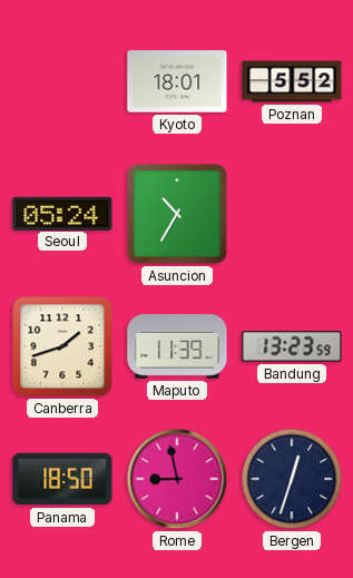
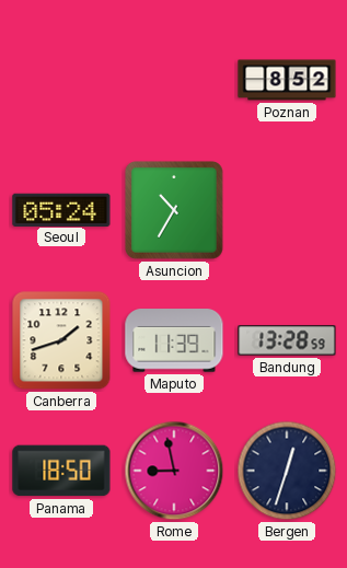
Kyoto: 18:01 -> none
Poznan: 5:52 -> 8:52
Bandung: 13:23 -> 13:28
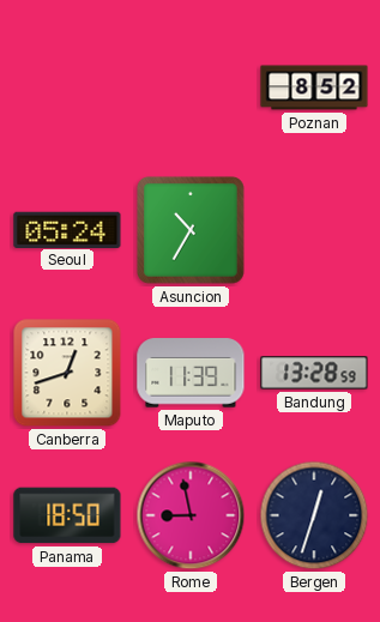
Canberra: 1:42 -> 12:42
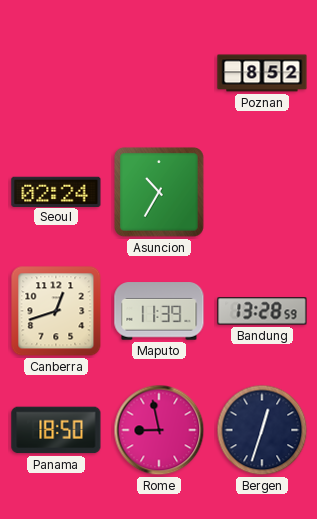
Seoul: 05:24 -> 02:24
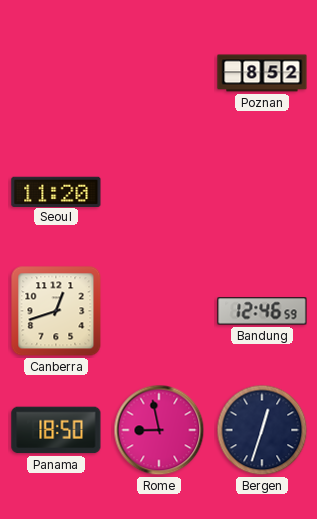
Seoul: 02:24 -> 11:20
Asuncion: 10:35 -> none
Maputo: 11:39 -> none
Bandung: 13:28 -> 12:46
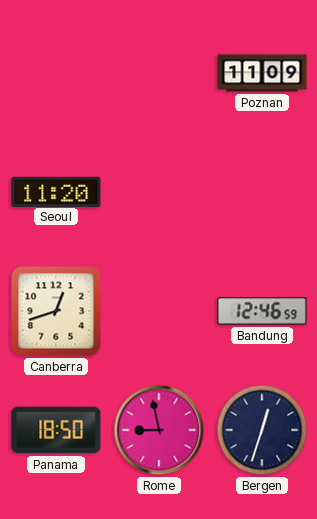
Poznan: 8:52 -> 11:09
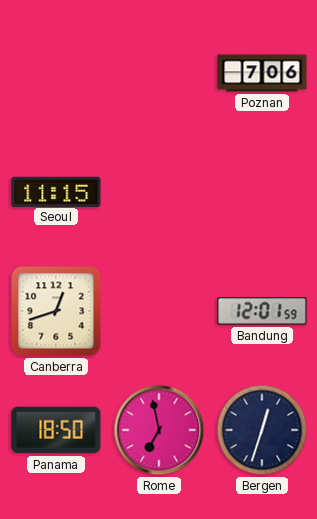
Poznan: 11:09 -> 7:06
Seoul: 11:20 -> 11:15
Bandung: 12:46 -> 12:01
Rome: 8:58 -> 6:58
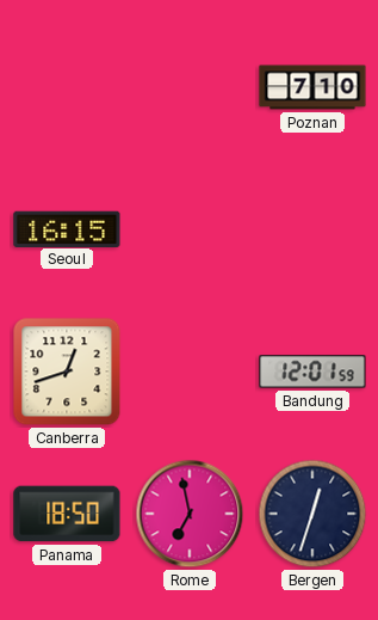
Poznan: 7:06 -> 7:10
Seoul: 11:15 -> 16:15
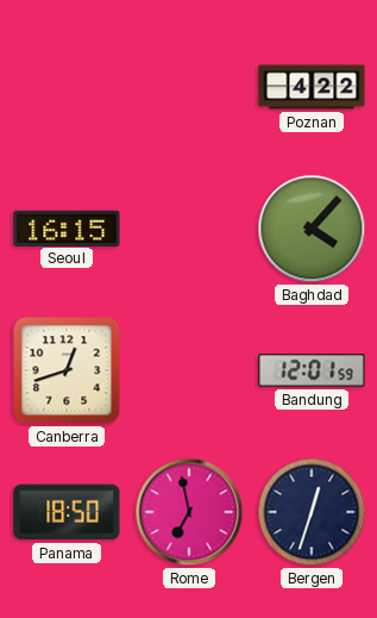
Poznan: 7:10 -> 4:22
Baghdad: none -> 4:07
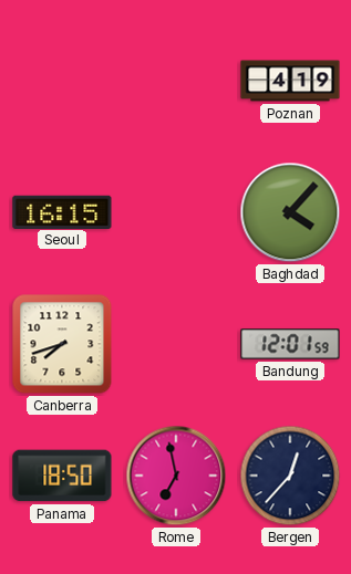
Poznan: 4:22 -> 4:19
Canberra: 12:42 -> 7:42
Bergen: 12:33 -> 12:37
